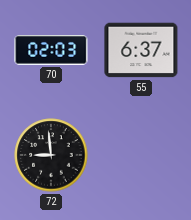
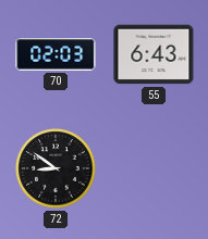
55: 6:37 -> 6:43
72: 8:59 -> 8:51
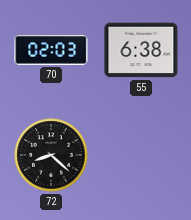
55: 6:43 -> 6:38
72: 8:51 -> 8:22
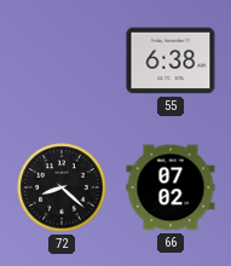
70: 02:03 -> none
66: none -> 07:02
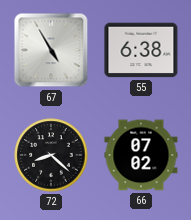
67: none -> 4:55
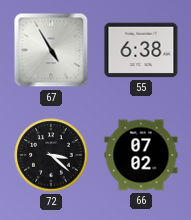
72: 8:22 -> 3:22
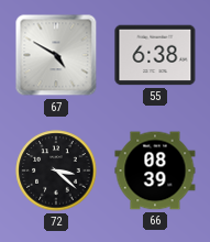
67: 4:55 -> 4:50
66: 07:02 -> 08:39
